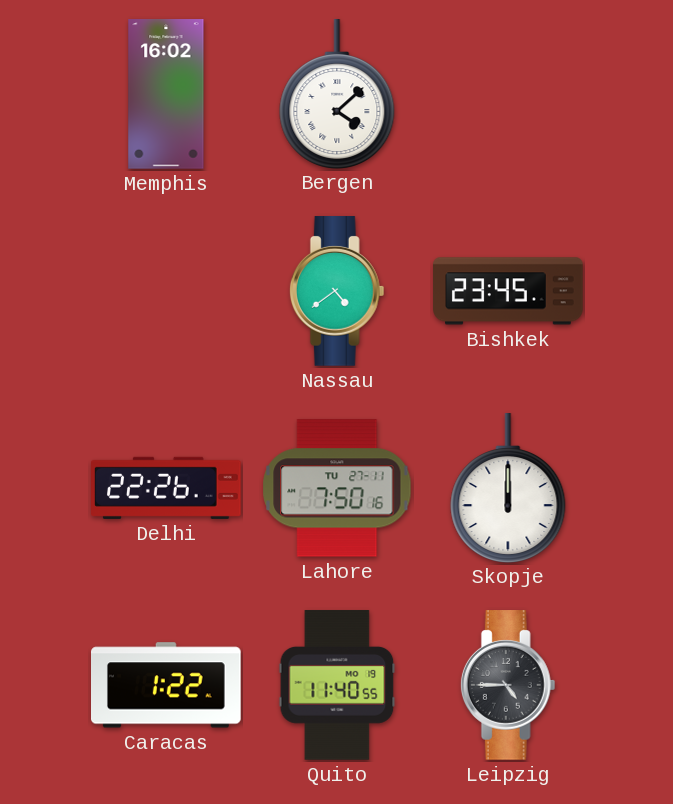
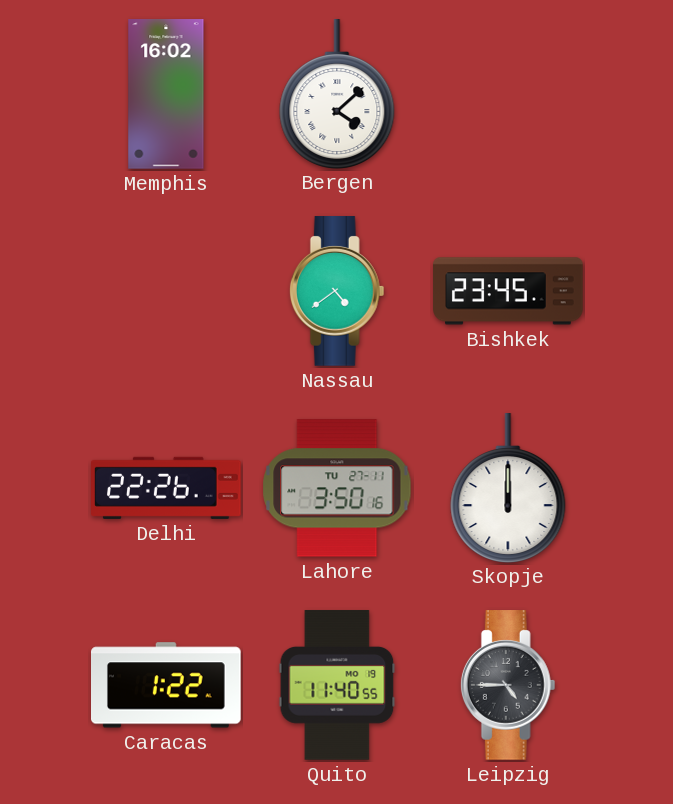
Lahore: 7:50 -> 3:50
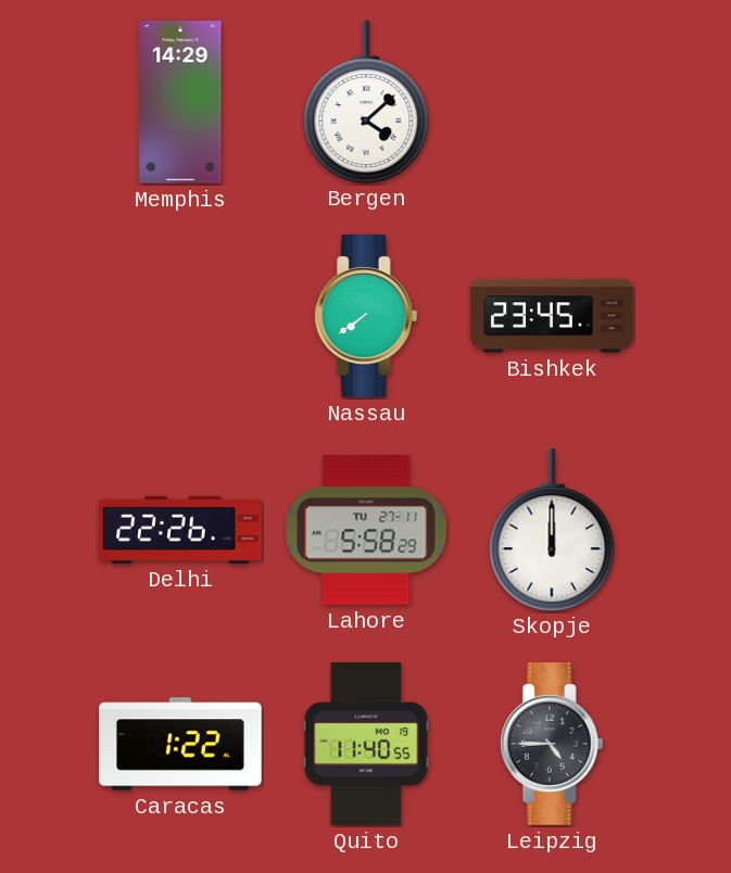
Memphis: 16:02 -> 14:29
Nassau: 4:39 -> 7:39
Lahore: 3:50 -> 5:58
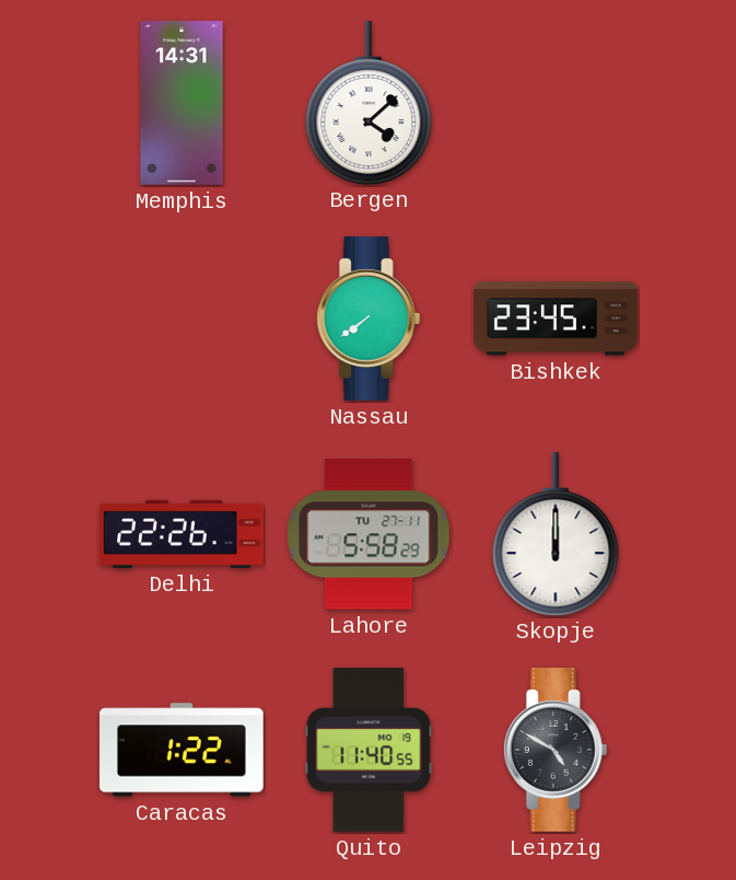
Memphis: 14:29 -> 14:31
Leipzig: 4:45 -> 4:50
